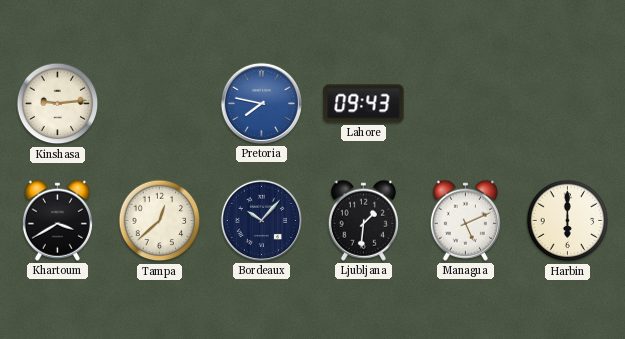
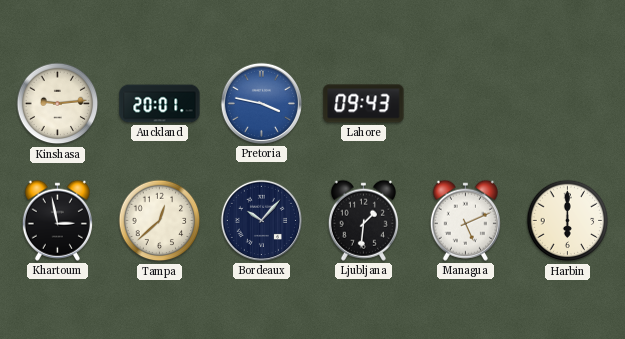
Auckland: none -> 20:01
Pretoria: 7:47 -> 3:47
Khartoum: 3:40 -> 2:58
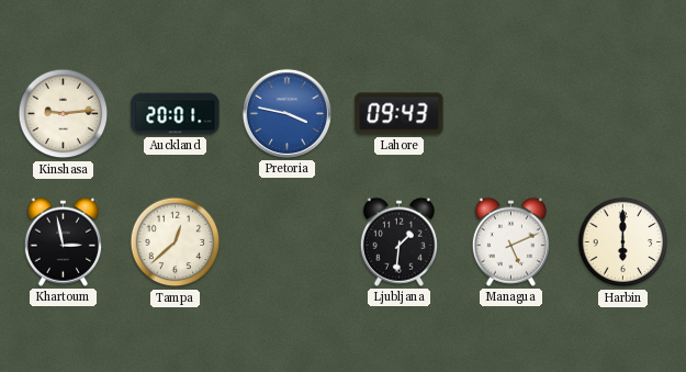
Bordeaux: 10:07 -> none
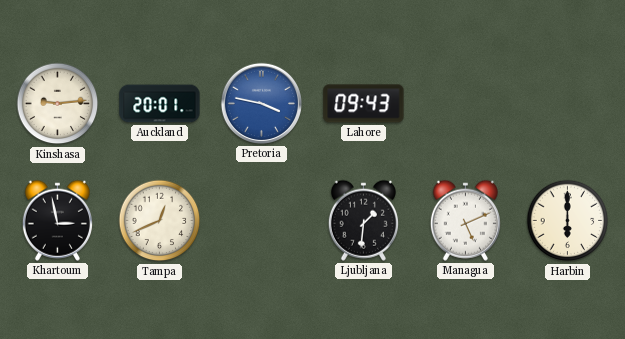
Tampa: 12:38 -> 12:41
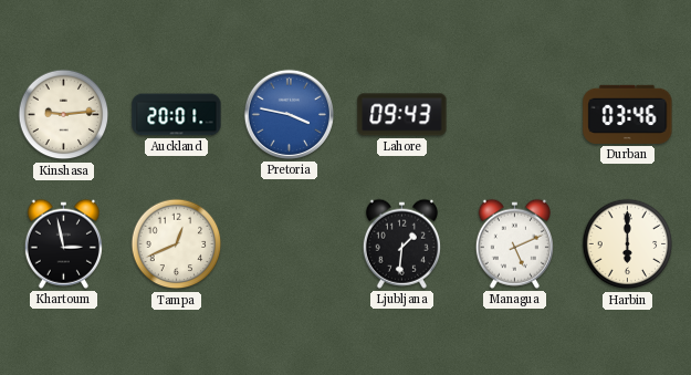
Durban: none -> 03:46
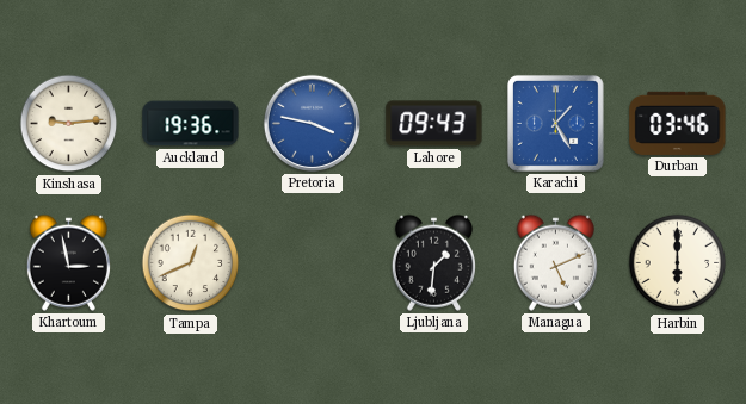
Auckland: 20:01 -> 19:36
Karachi: none -> 1:25
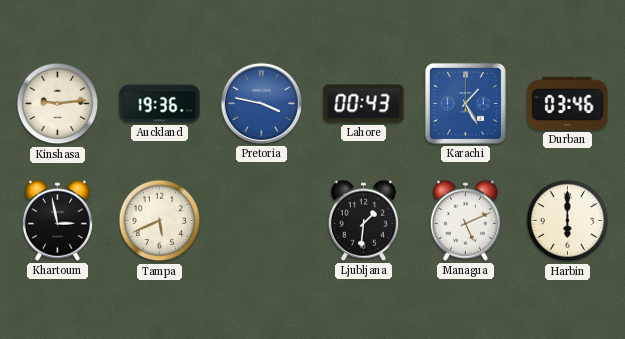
Lahore: 09:43 -> 00:43
Tampa: 12:41 -> 5:41
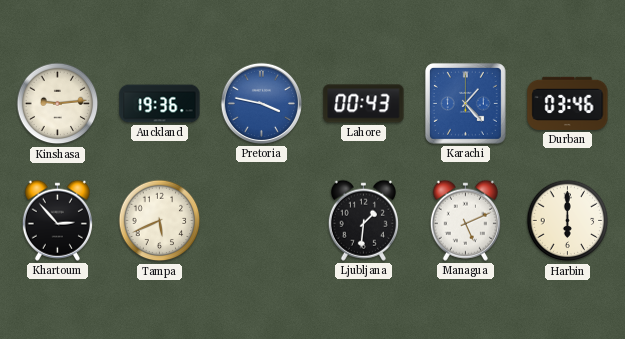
Karachi: 1:25 -> 1:23
Khartoum: 2:58 -> 2:53
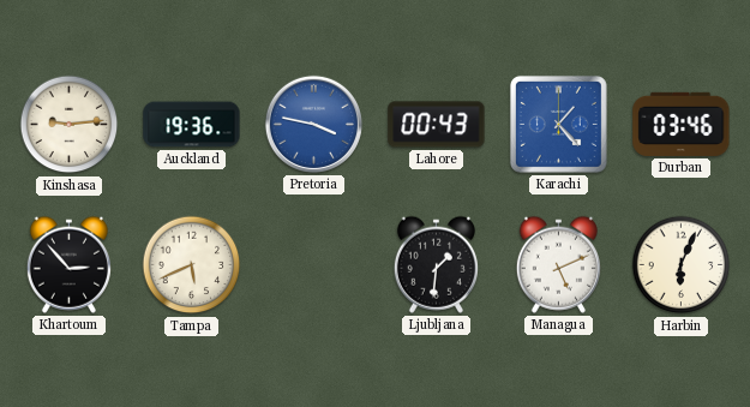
Harbin: 6:00 -> 6:04
